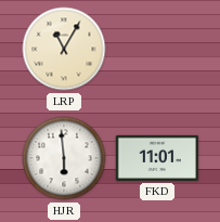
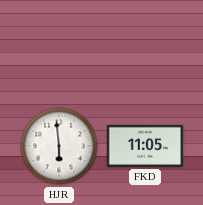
LRP: 11:05 -> none
FKD: 11:01 -> 11:05
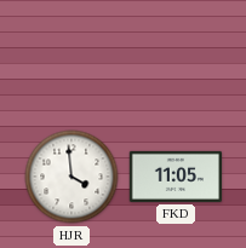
HJR: 5:59 -> 3:59
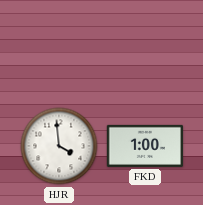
FKD: 11:05 -> 1:00
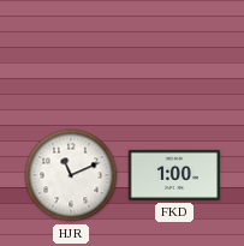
HJR: 3:59 -> 11:11
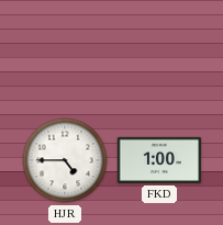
HJR: 11:11 -> 4:45
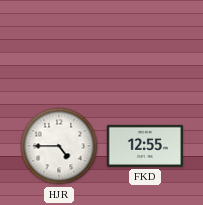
FKD: 1:00 -> 12:55
